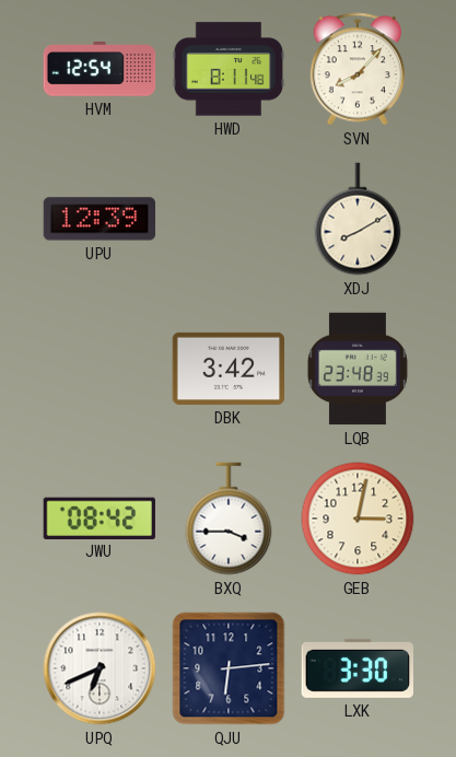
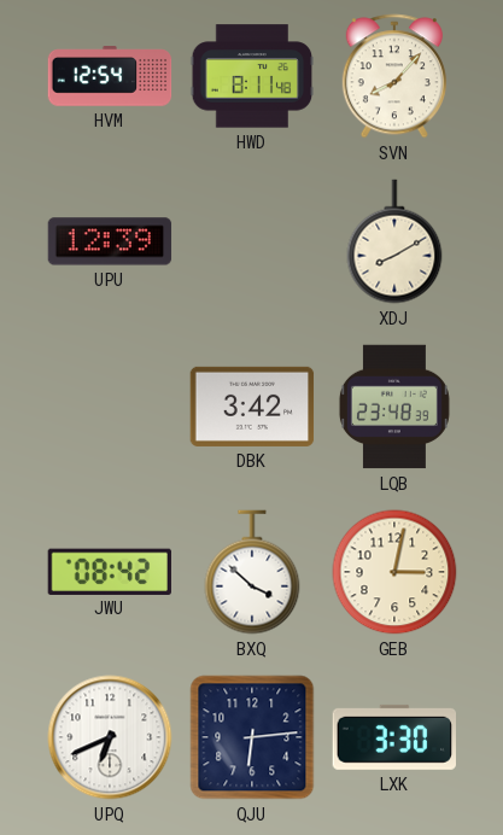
BXQ: 3:45 -> 3:52
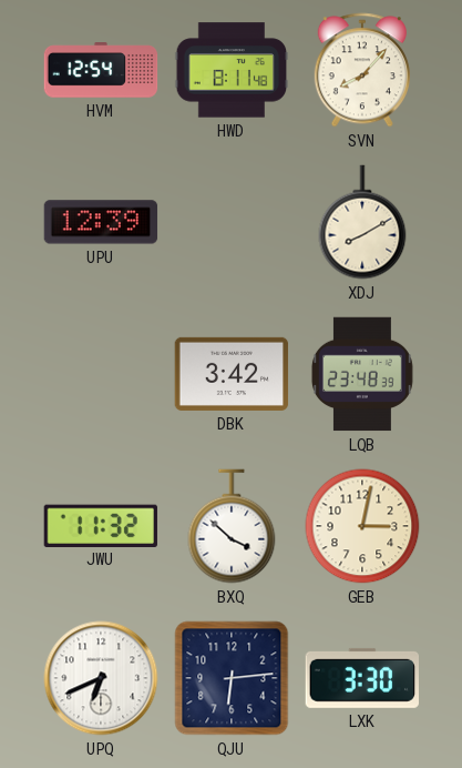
JWU: 08:42 -> 11:32
